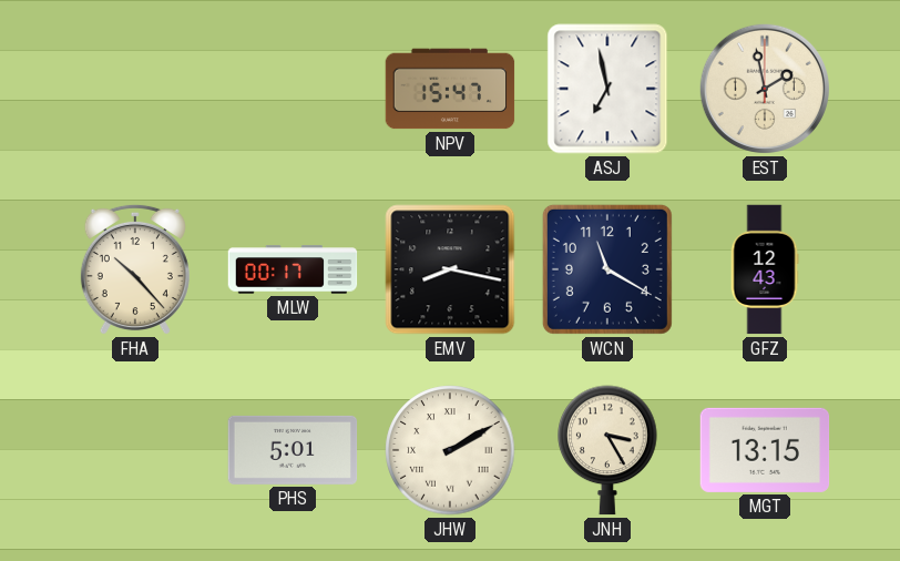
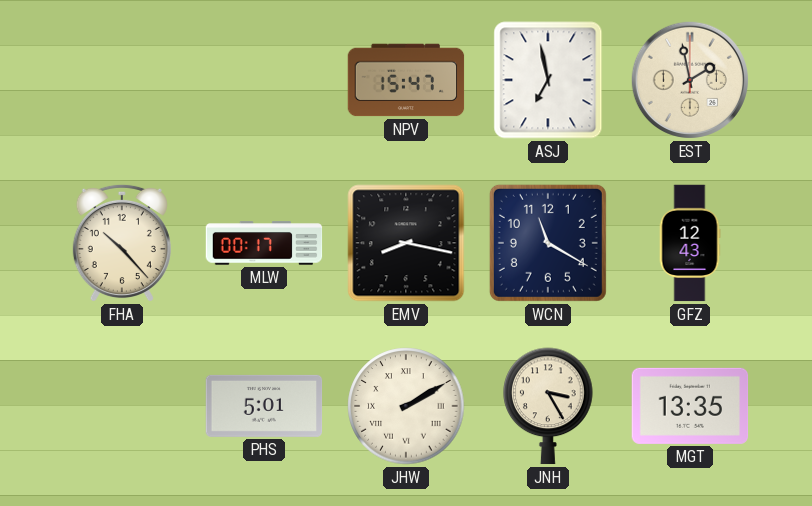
MGT: 13:15 -> 13:35
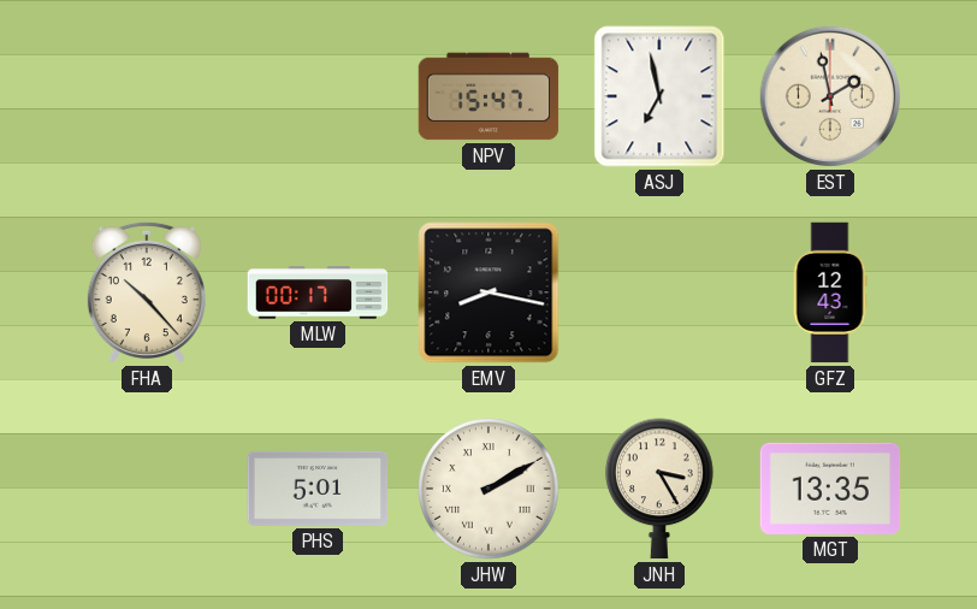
WCN: 11:20 -> none
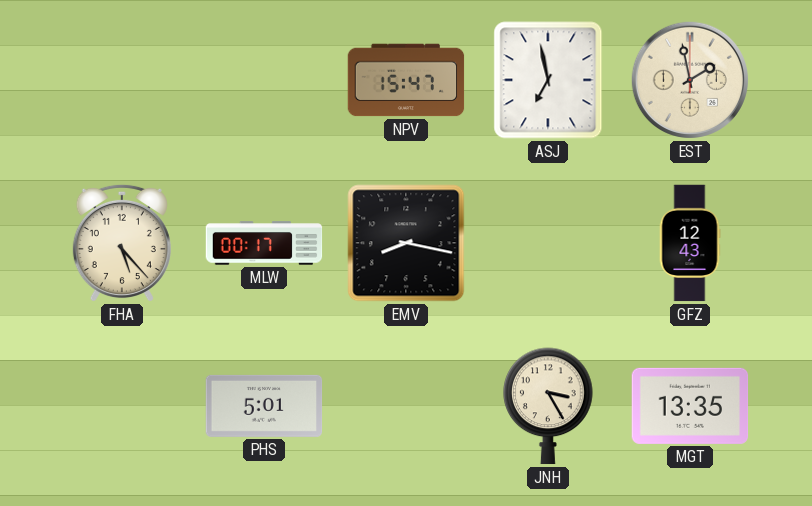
FHA: 10:23 -> 5:23
JHW: 2:10 -> none
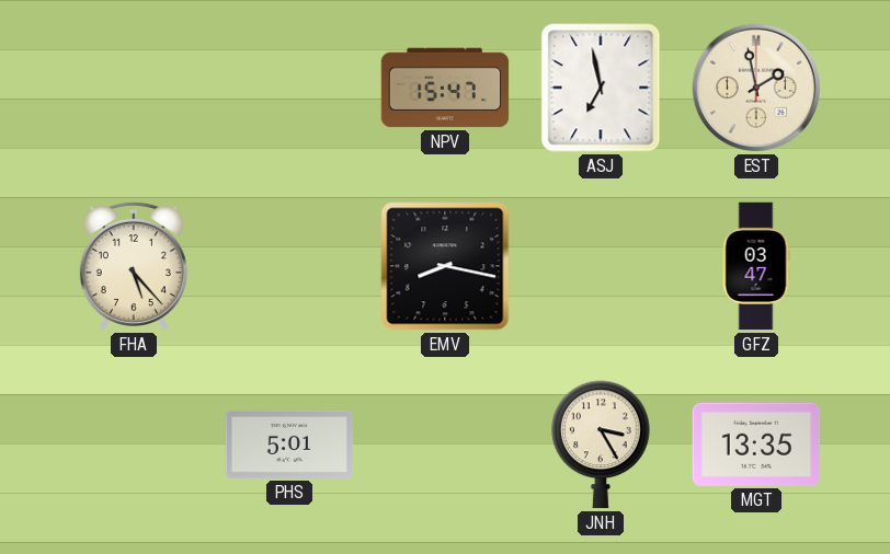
MLW: 00:17 -> none
GFZ: 12:43 -> 03:47
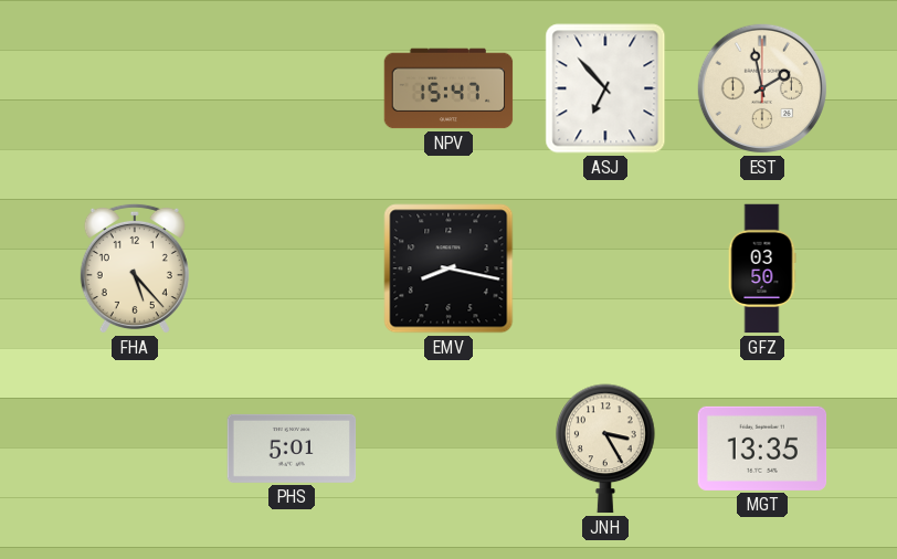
ASJ: 6:58 -> 6:53
GFZ: 03:47 -> 03:50
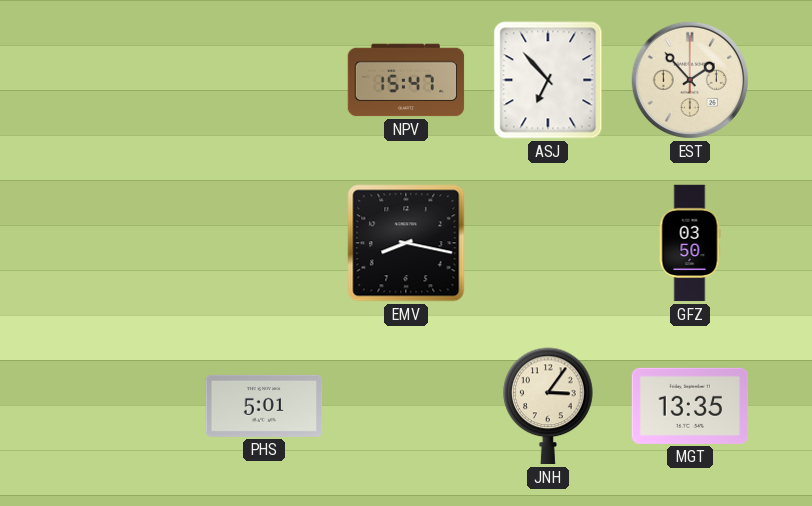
EST: 1:58 -> 1:53
FHA: 5:23 -> none
JNH: 3:25 -> 3:06
